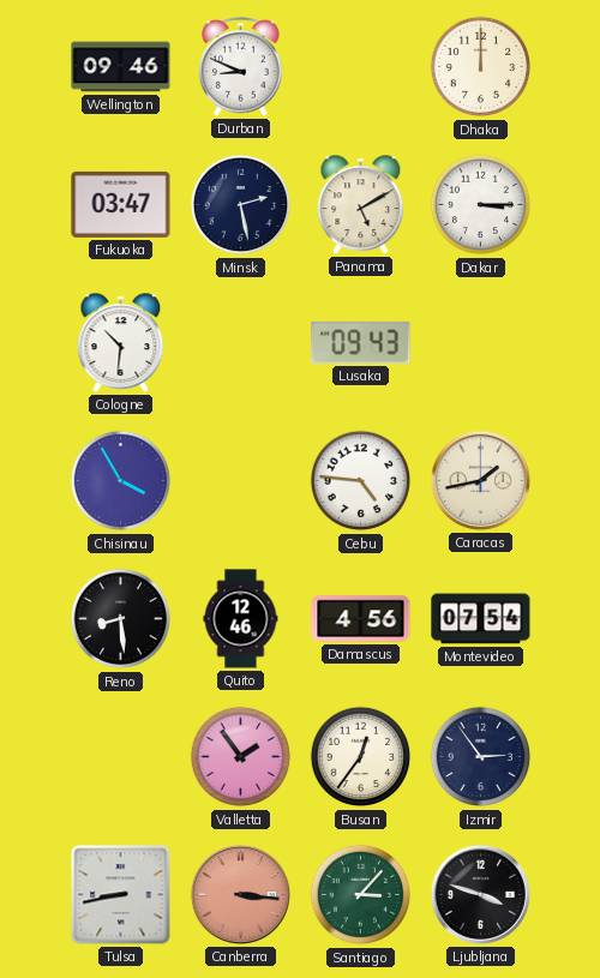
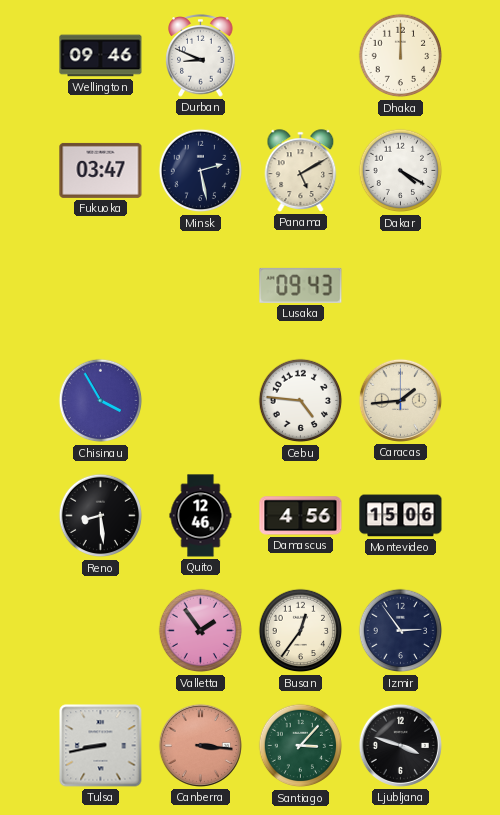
Dakar: 3:15 -> 4:20
Cologne: 10:31 -> none
Caracas: 1:43 -> 1:44
Montevideo: 07:54 -> 15:06
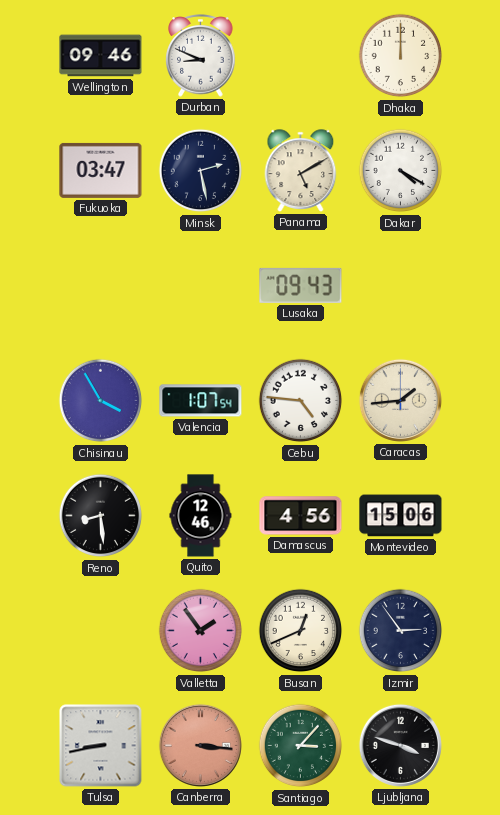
Valencia: none -> 1:07
Busan: 12:36 -> 12:41
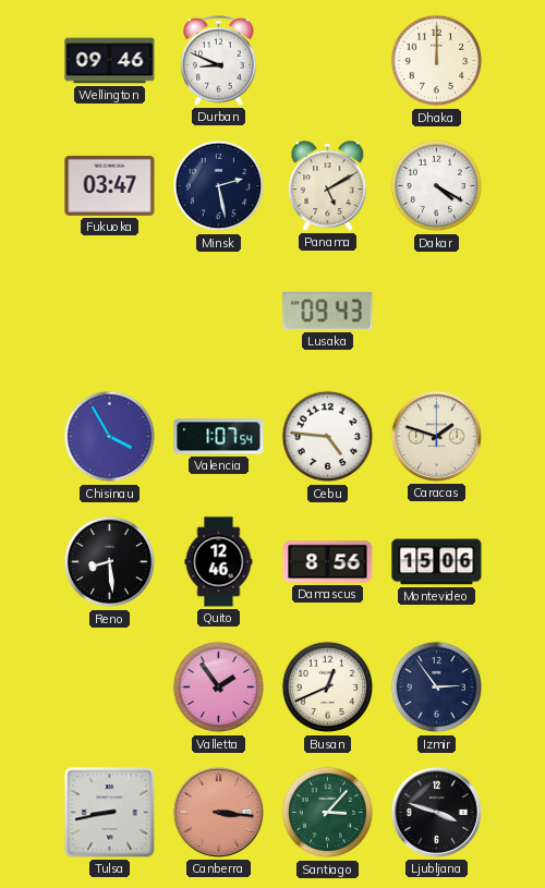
Caracas: 1:44 -> 1:48
Damascus: 4:56 -> 8:56
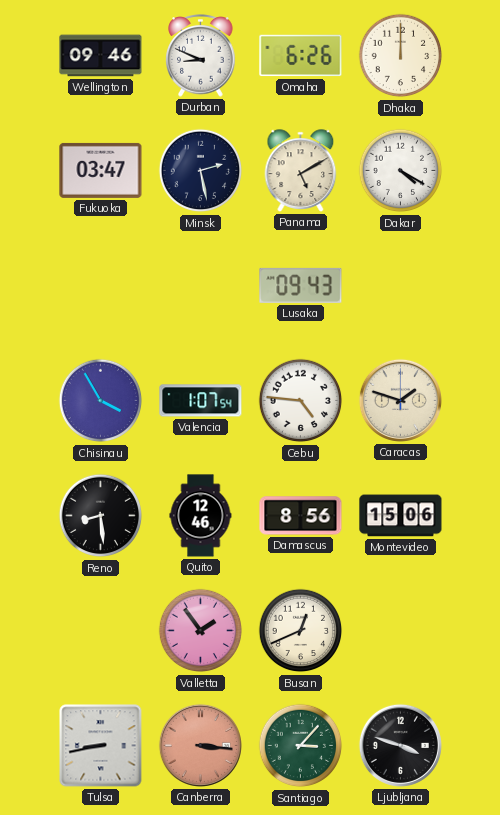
Omaha: none -> 6:26
Izmir: 2:54 -> none
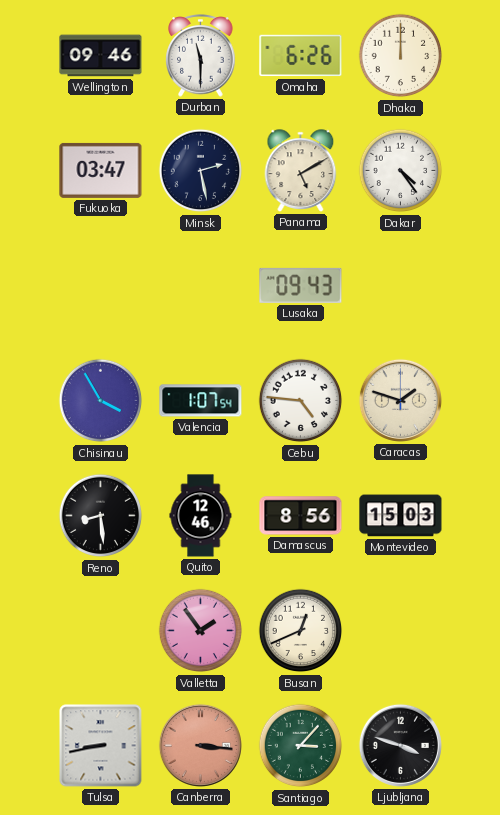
Durban: 8:49 -> 11:30
Dakar: 4:20 -> 4:24
Montevideo: 15:06 -> 15:03
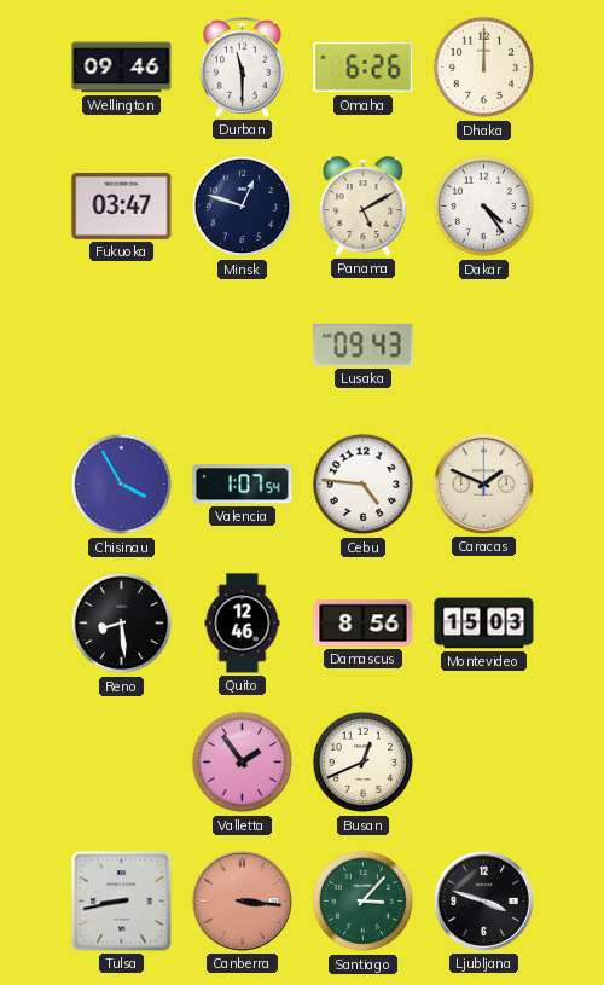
Minsk: 2:28 -> 12:48
Caracas: 1:48 -> 1:49
